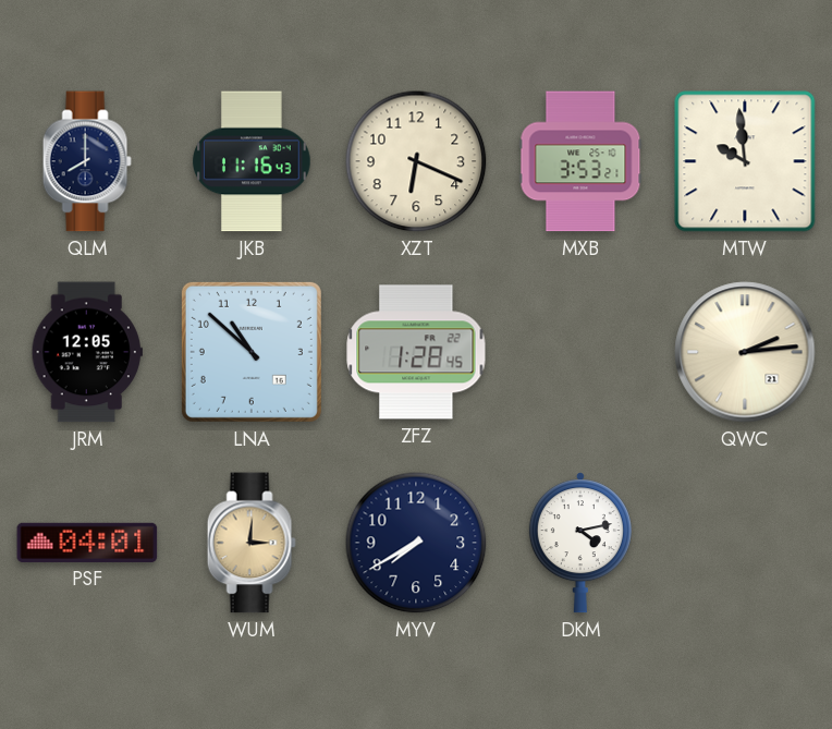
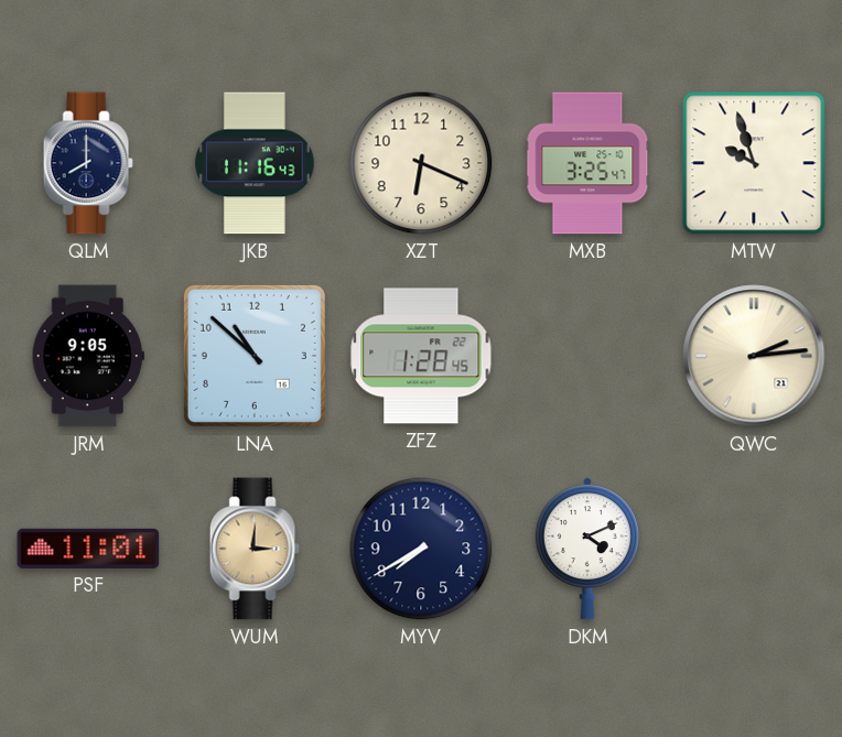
MXB: 3:53 -> 3:25
MTW: 9:59 -> 9:57
JRM: 12:05 -> 9:05
PSF: 04:01 -> 11:01
DKM: 4:13 -> 4:11
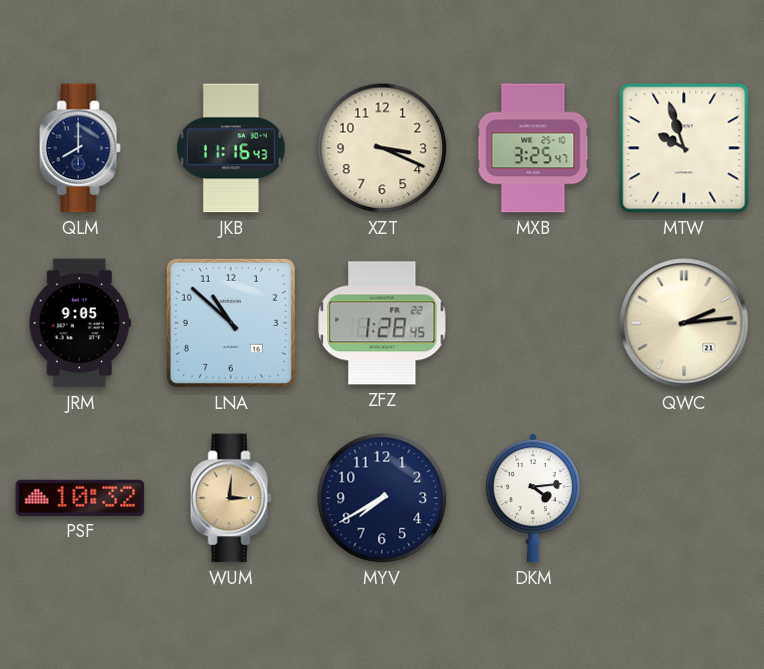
XZT: 6:19 -> 3:19
PSF: 11:01 -> 10:32
DKM: 4:11 -> 4:14
